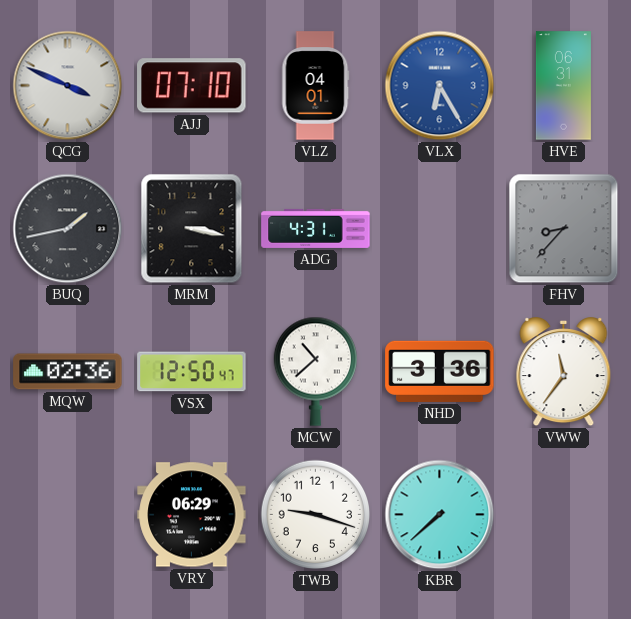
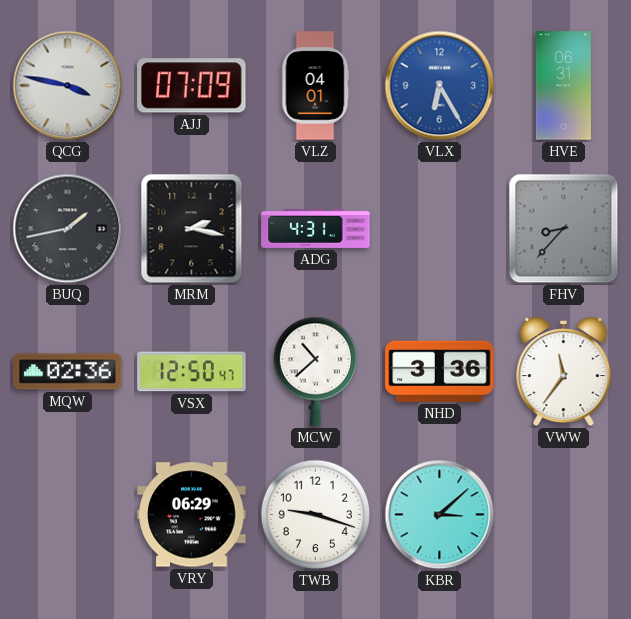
QCG: 3:49 -> 3:47
AJJ: 07:10 -> 07:09
MRM: 3:17 -> 2:17
KBR: 7:38 -> 3:08
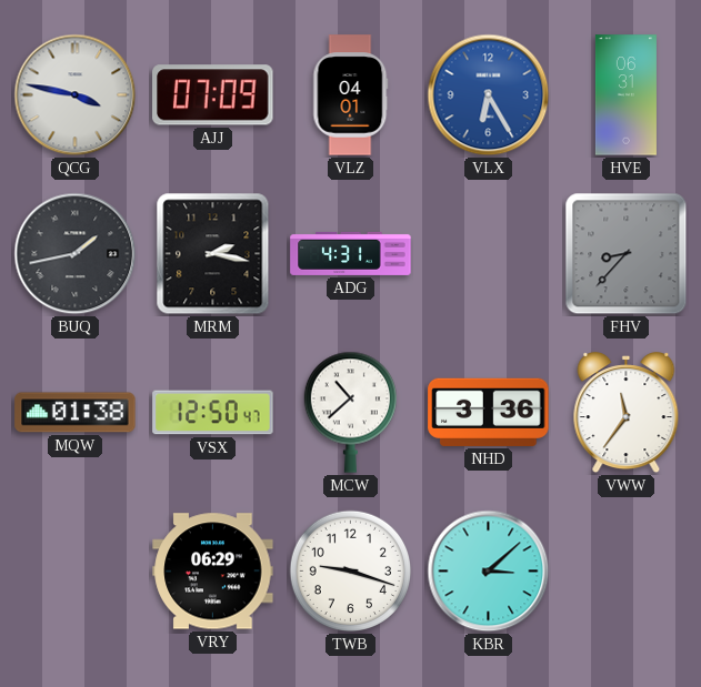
MQW: 02:36 -> 01:38
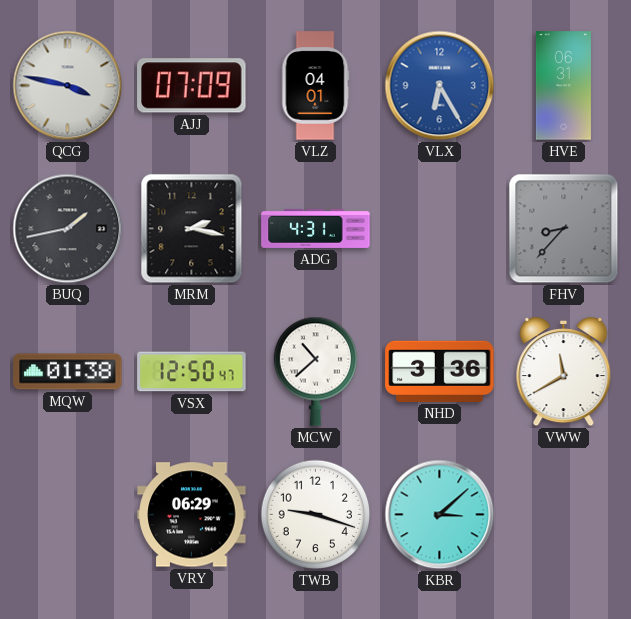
VWW: 11:36 -> 11:40
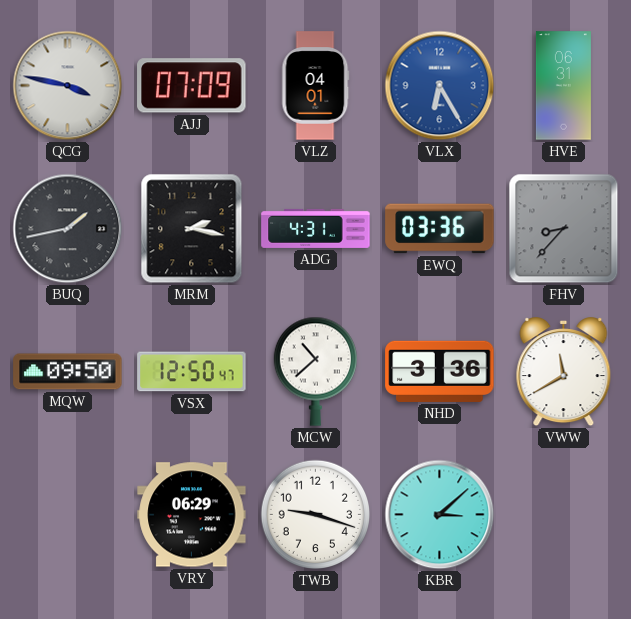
EWQ: none -> 03:36
MQW: 01:38 -> 09:50
